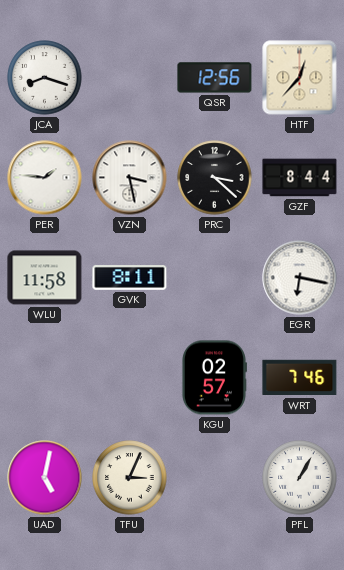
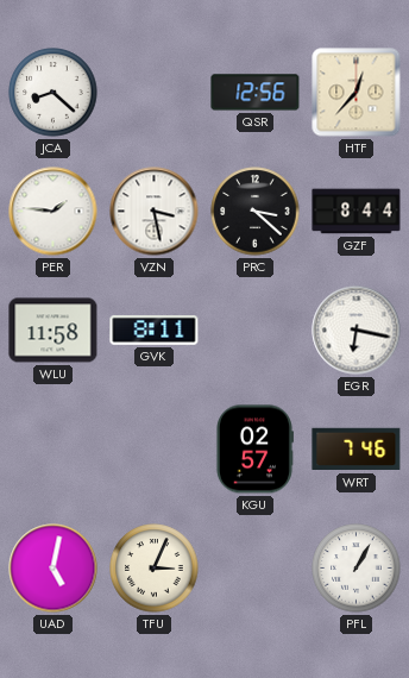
JCA: 8:18 -> 8:22
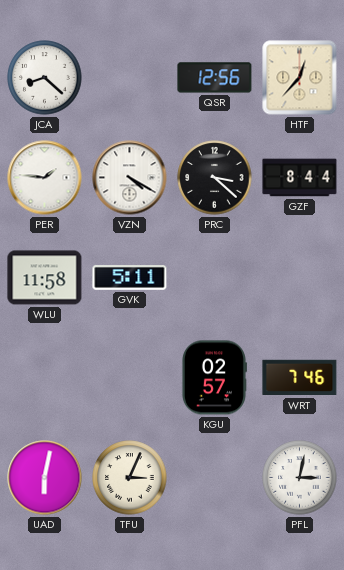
VZN: 3:28 -> 4:20
GVK: 8:11 -> 5:11
EGR: 6:17 -> none
UAD: 5:02 -> 6:02
PFL: 1:05 -> 3:02
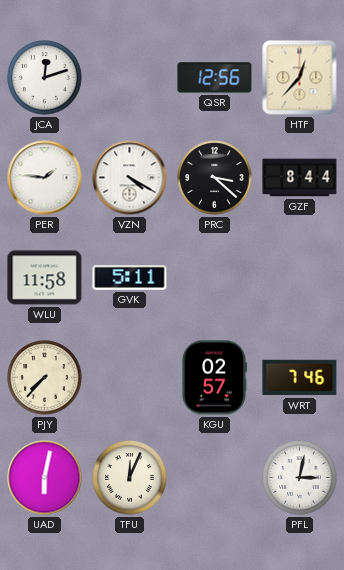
JCA: 8:22 -> 12:12
PJY: none -> 7:37
TFU: 3:04 -> 12:04
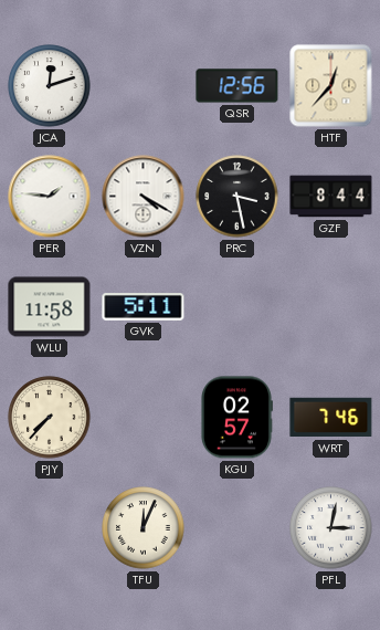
PRC: 3:22 -> 3:28
UAD: 6:02 -> none
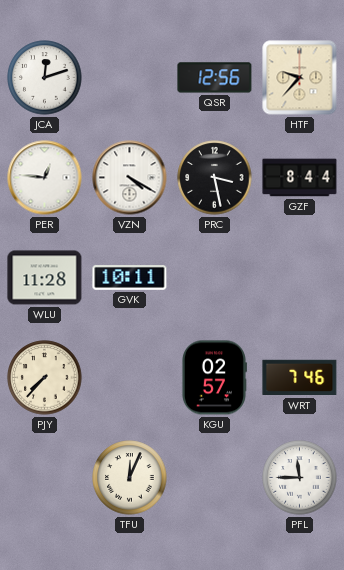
HTF: 12:37 -> 9:37
PER: 1:46 -> 12:46
WLU: 11:58 -> 11:28
GVK: 5:11 -> 10:11
PFL: 3:02 -> 11:45
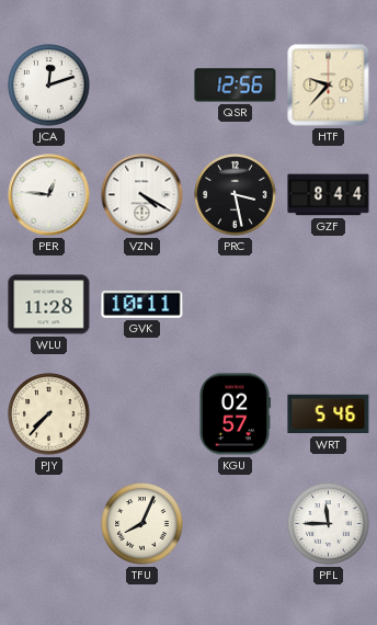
WRT: 7:46 -> 5:46
TFU: 12:04 -> 8:04
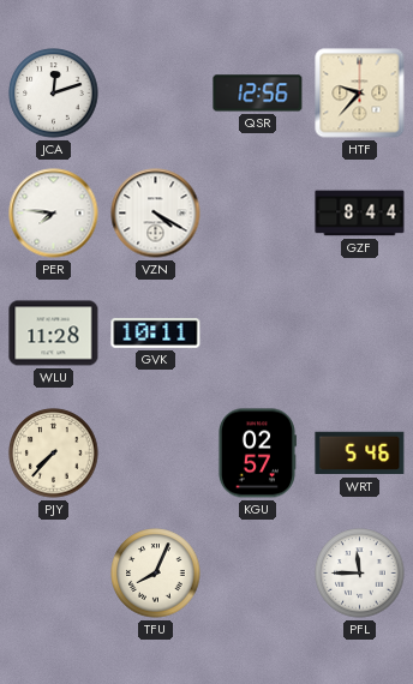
PER: 12:46 -> 7:46
PRC: 3:28 -> none
